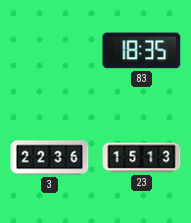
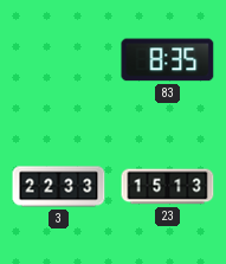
83: 18:35 -> 8:35
3: 22:36 -> 22:33
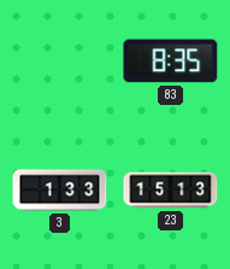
3: 22:33 -> 1:33
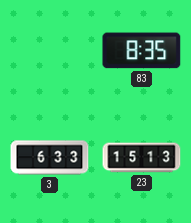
3: 1:33 -> 6:33
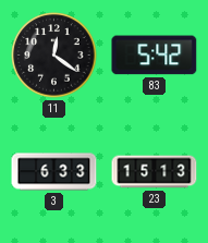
11: none -> 12:21
83: 8:35 -> 5:42
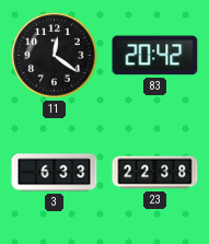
83: 5:42 -> 20:42
23: 15:13 -> 22:38
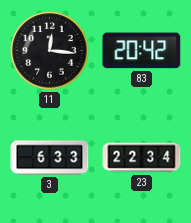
11: 12:21 -> 12:16
23: 22:38 -> 22:34
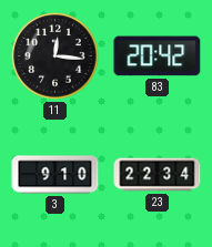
3: 6:33 -> 9:10
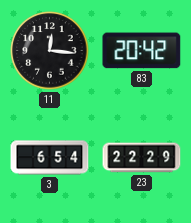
3: 9:10 -> 6:54
23: 22:34 -> 22:29
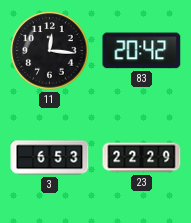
3: 6:54 -> 6:53
